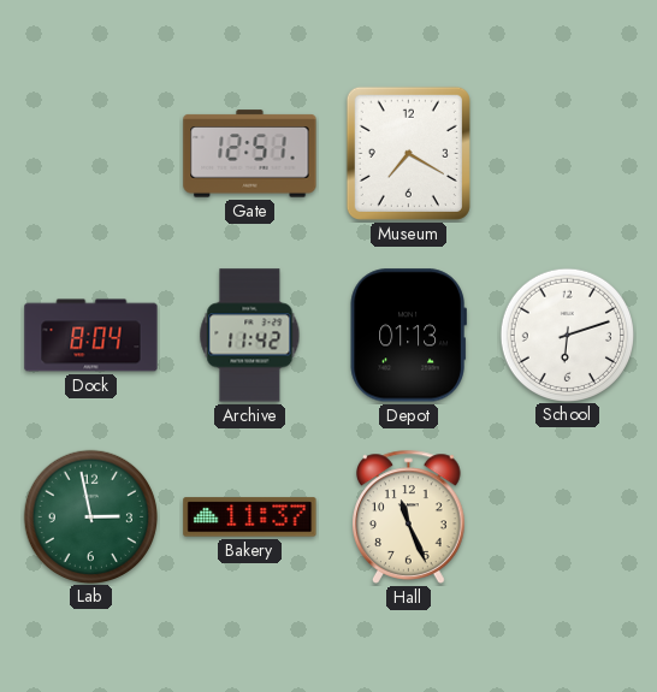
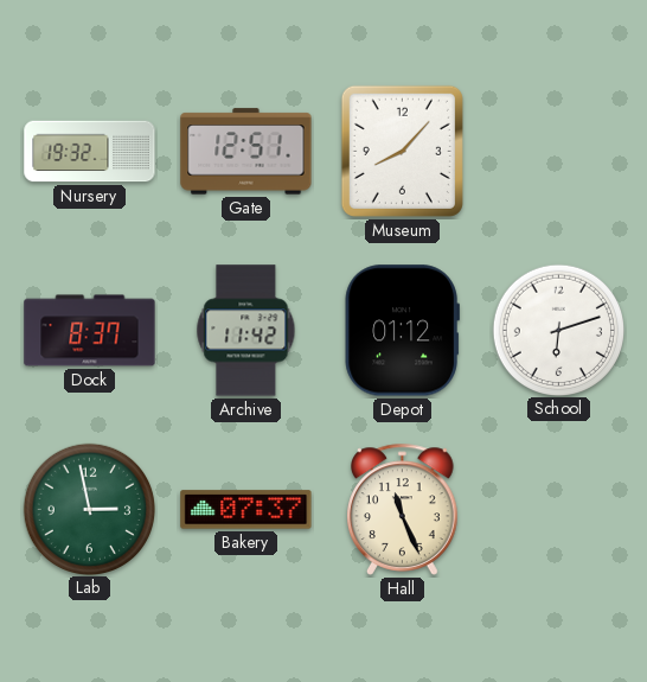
Nursery: none -> 19:32
Museum: 7:20 -> 8:07
Dock: 8:04 -> 8:37
Depot: 01:13 -> 01:12
Bakery: 11:37 -> 07:37
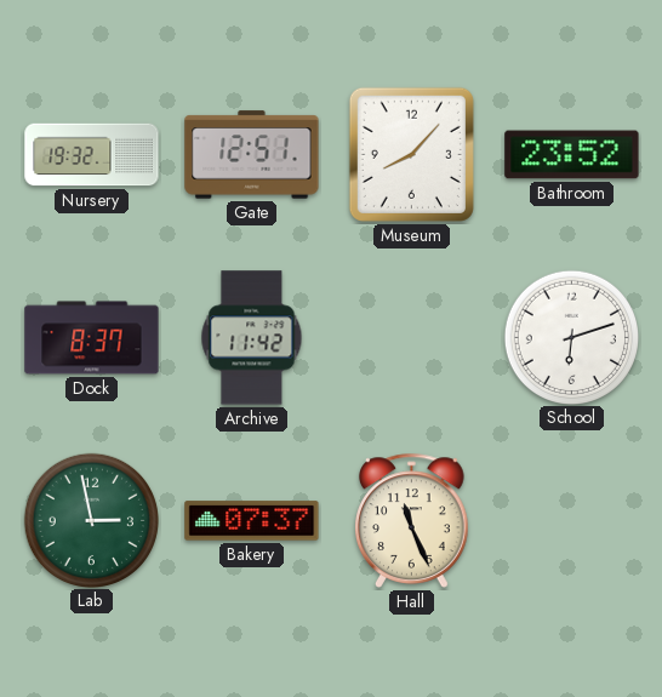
Bathroom: none -> 23:52
Depot: 01:12 -> none
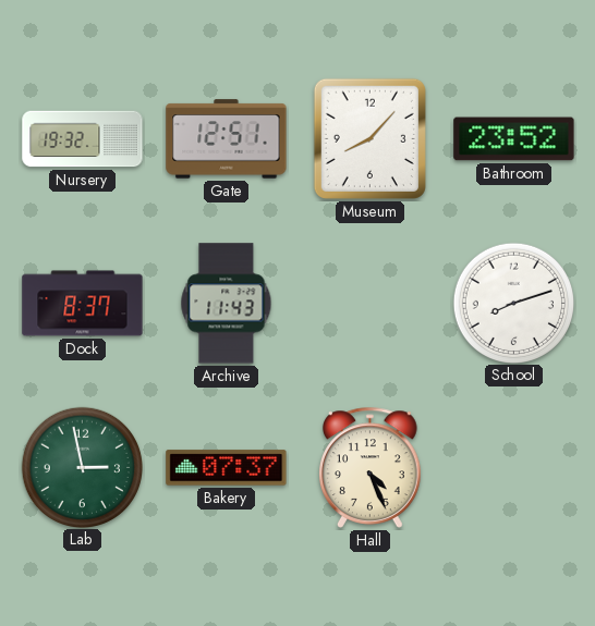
Archive: 11:42 -> 11:43
School: 6:12 -> 8:12
Hall: 11:26 -> 4:26
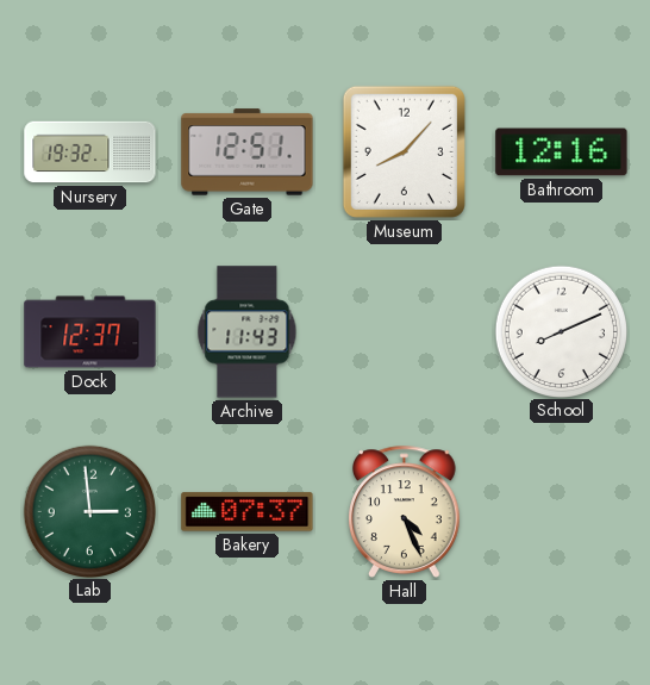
Bathroom: 23:52 -> 12:16
Dock: 8:37 -> 12:37
School: 8:12 -> 8:11
Lab: 2:58 -> 2:59
